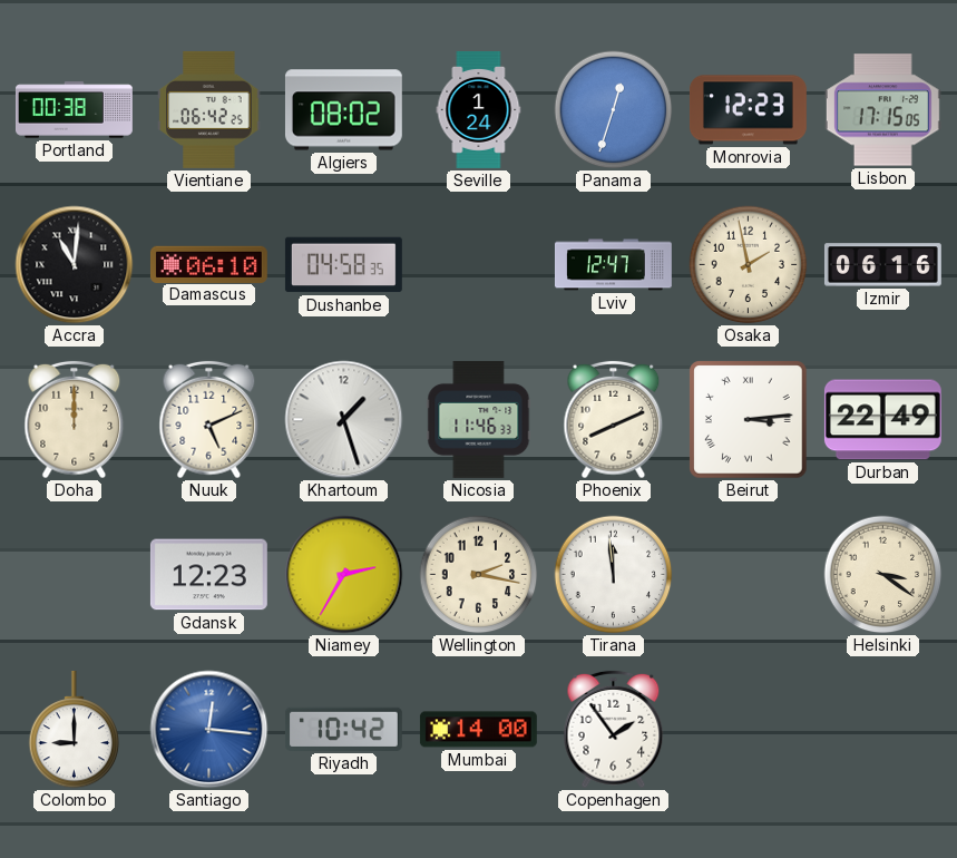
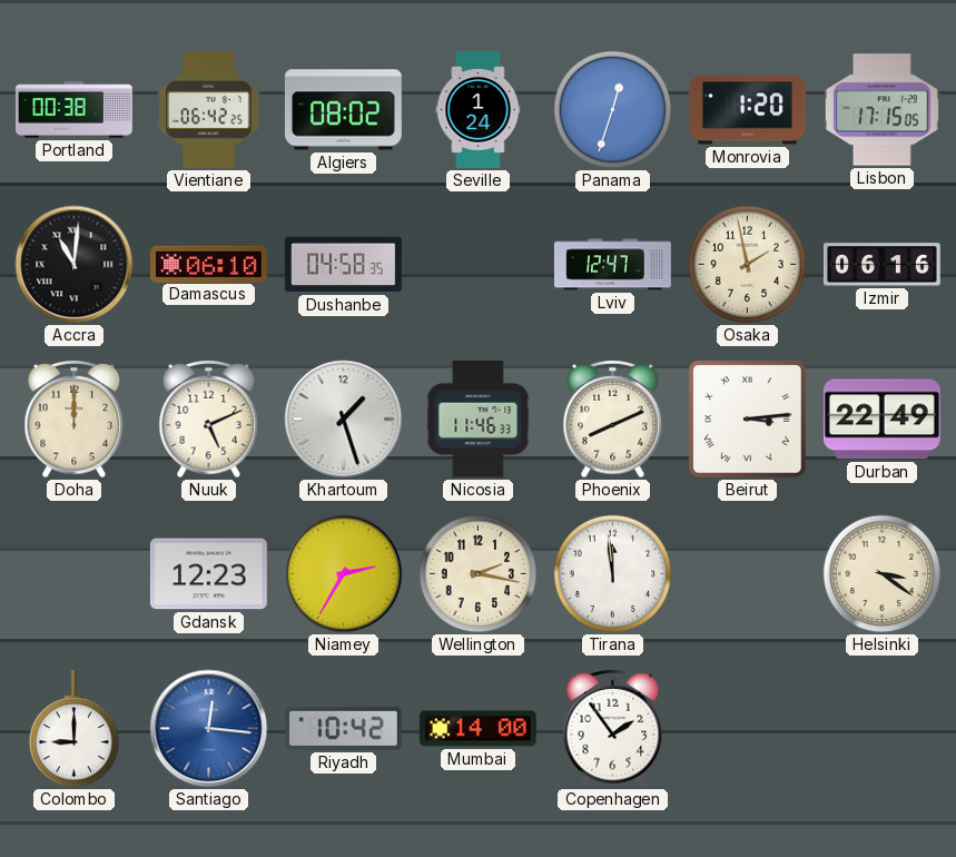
Monrovia: 12:23 -> 1:20
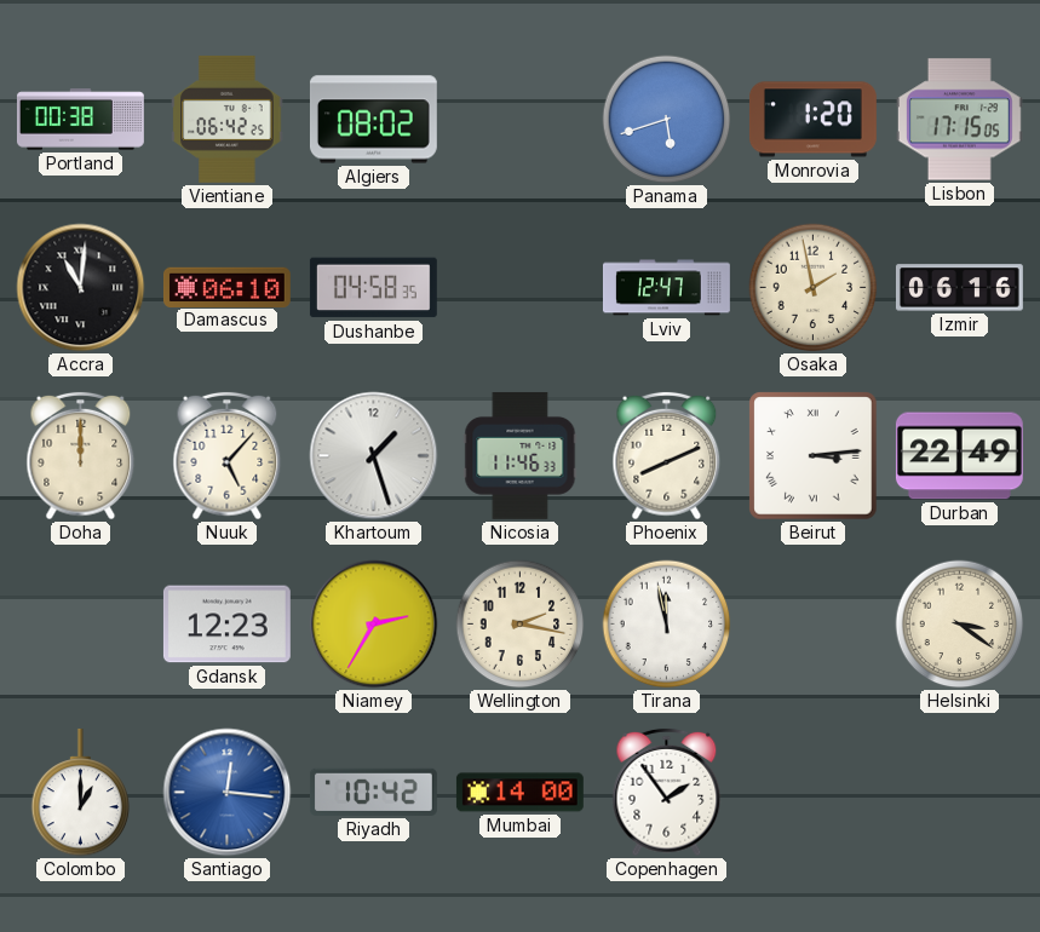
Seville: 1:24 -> none
Panama: 12:33 -> 5:42
Nuuk: 5:11 -> 5:07
Tirana: 11:59 -> 11:58
Colombo: 9:00 -> 1:00
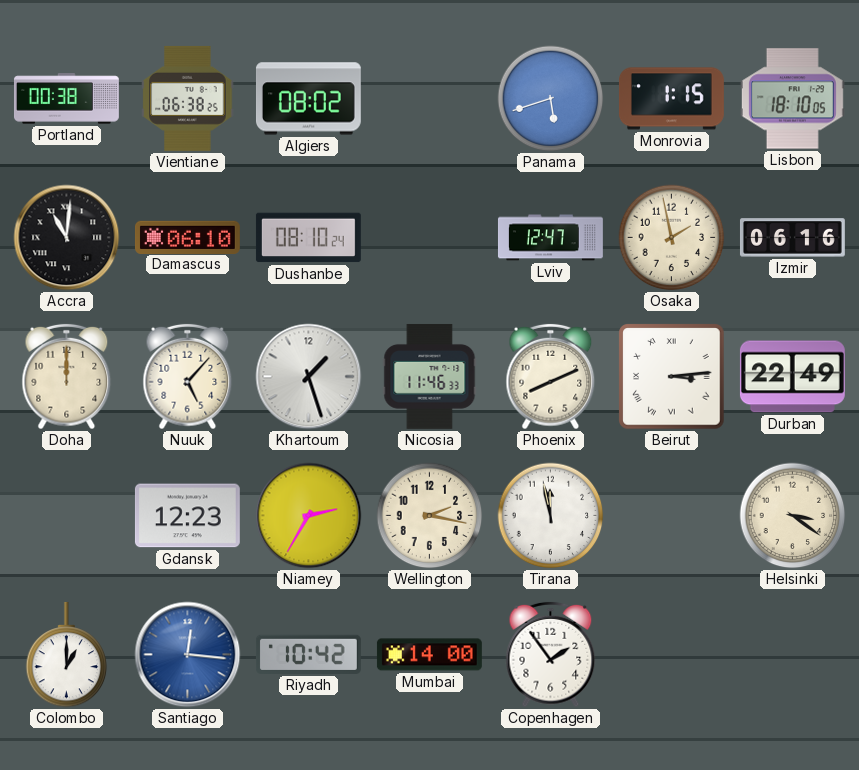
Vientiane: 06:42 -> 06:38
Monrovia: 1:20 -> 1:15
Lisbon: 17:15 -> 18:10
Dushanbe: 04:58 -> 08:10
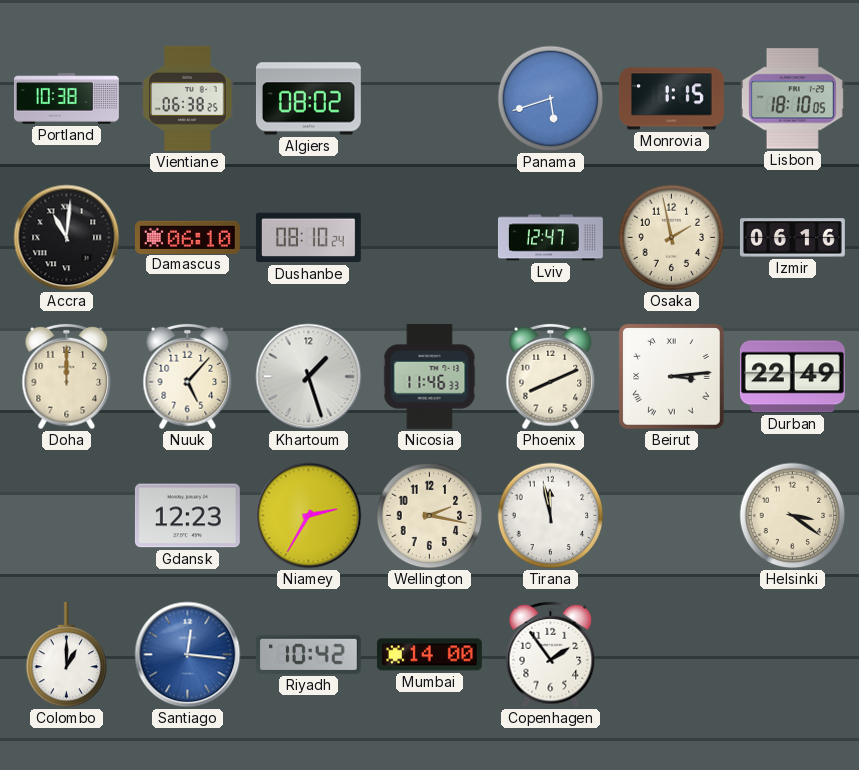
Portland: 00:38 -> 10:38
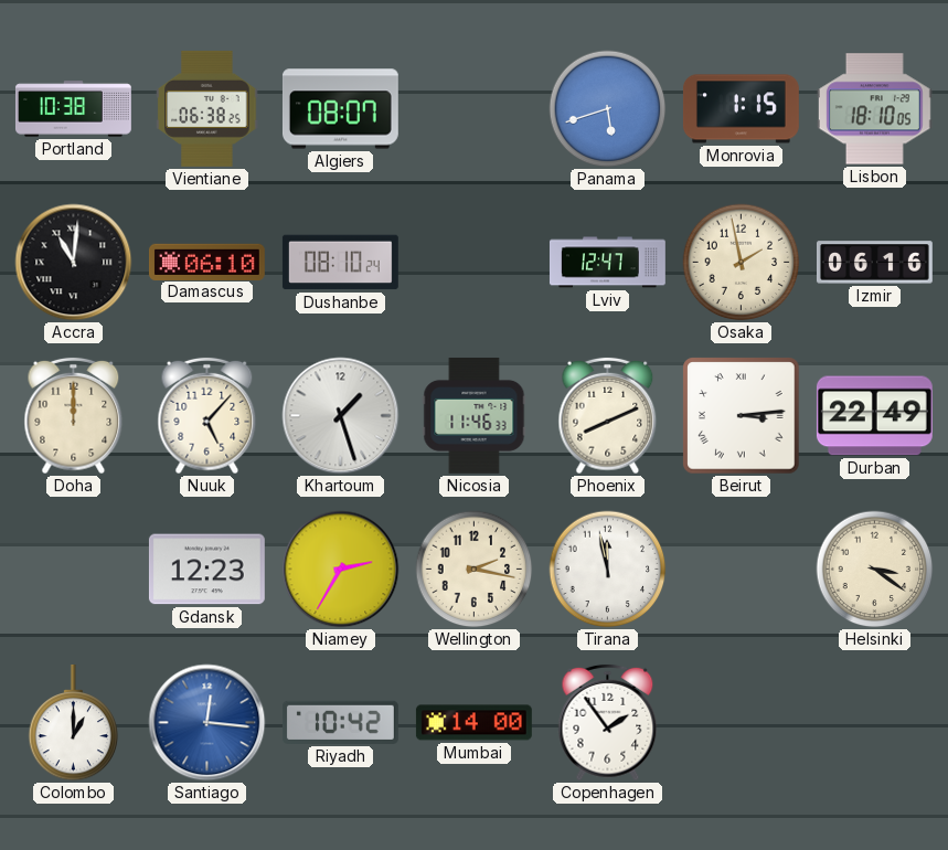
Algiers: 08:02 -> 08:07
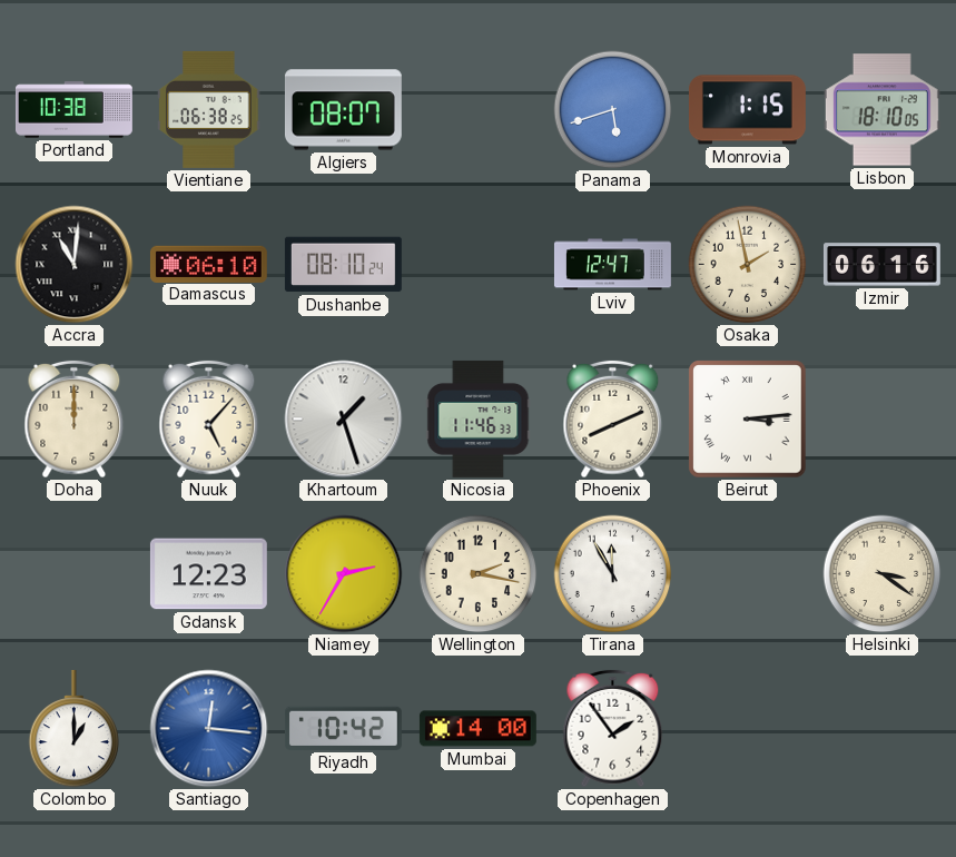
Durban: 22:49 -> none
Tirana: 11:58 -> 11:55
